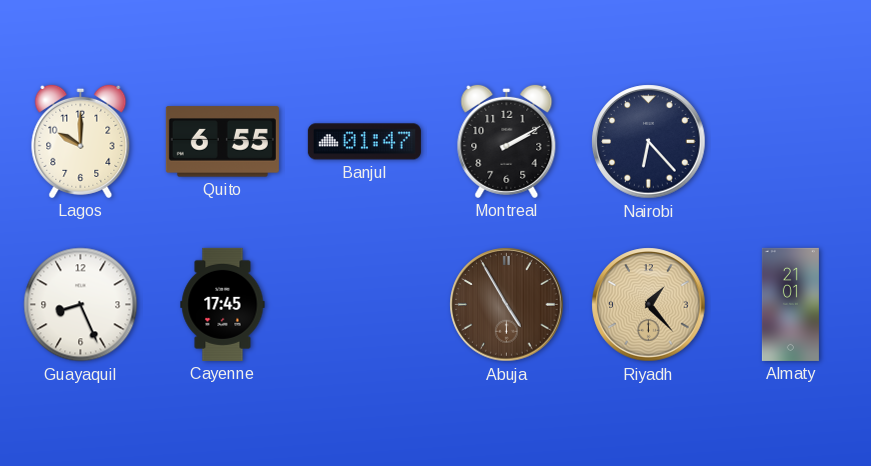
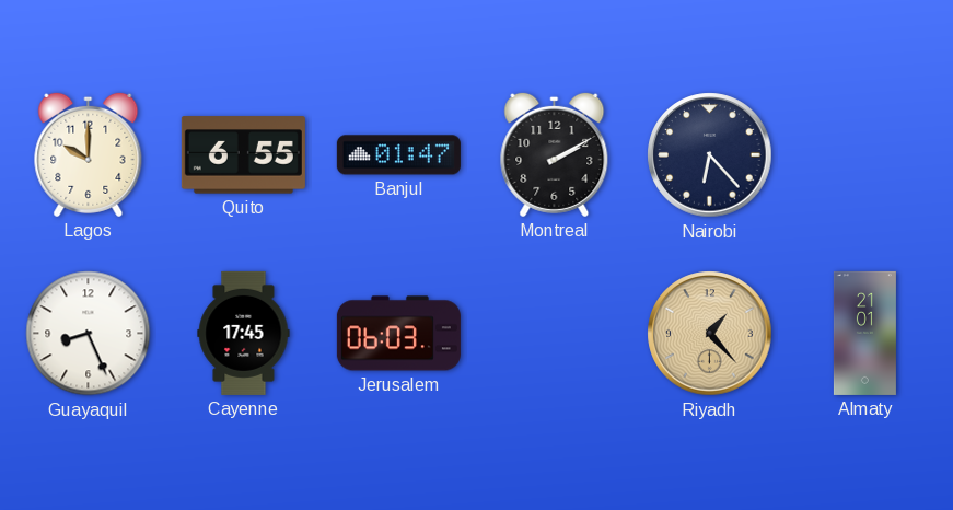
Jerusalem: none -> 06:03
Abuja: 4:55 -> none
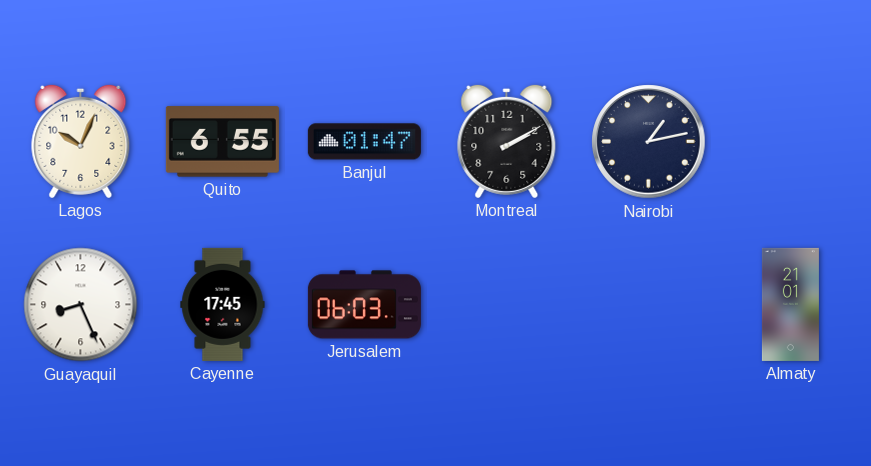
Lagos: 10:00 -> 10:04
Nairobi: 6:23 -> 1:13
Riyadh: 1:23 -> none
